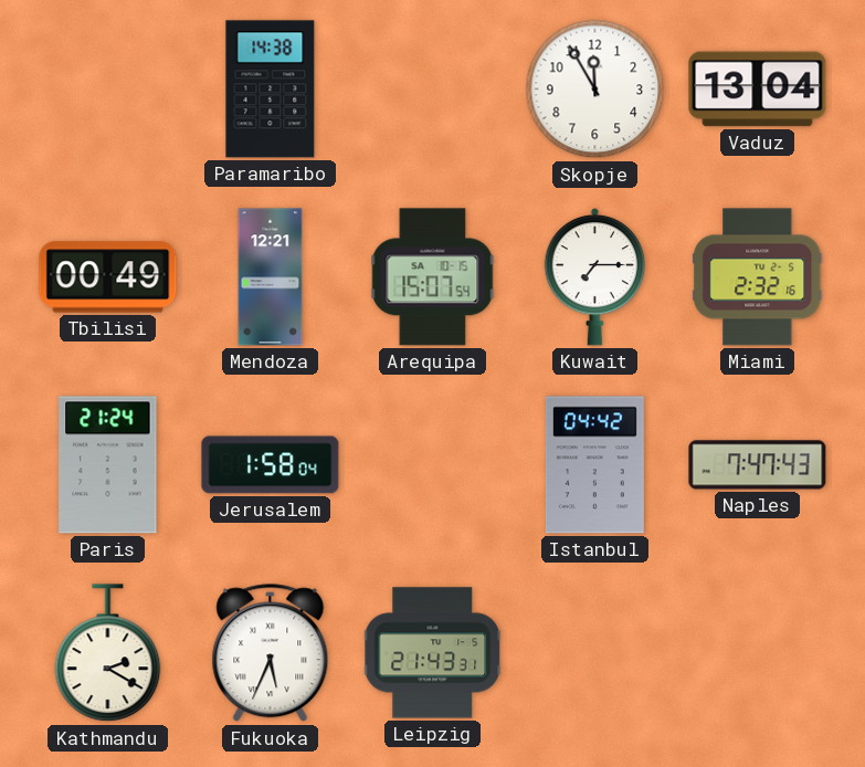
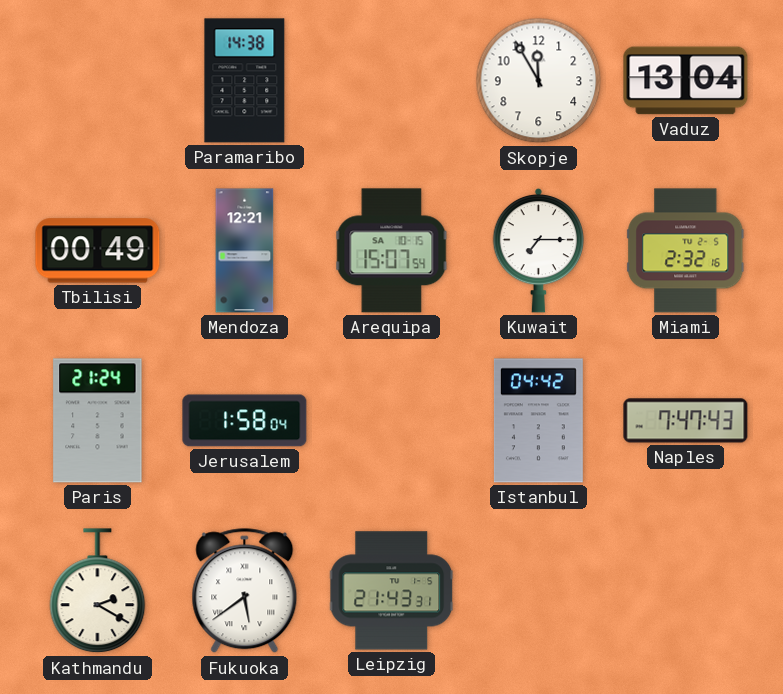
Fukuoka: 5:34 -> 5:39
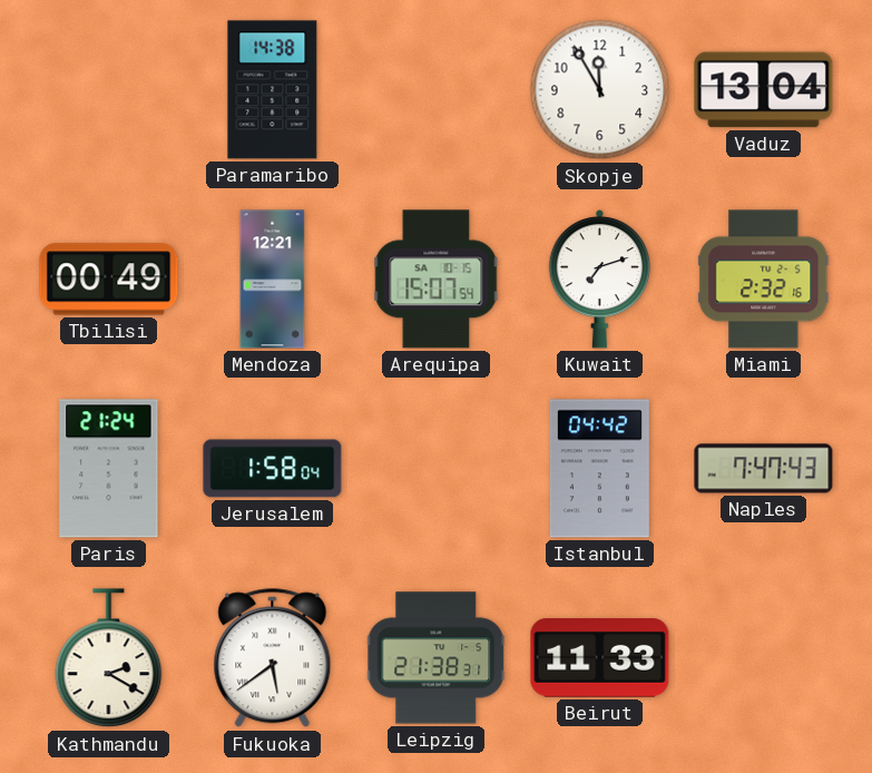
Kuwait: 7:15 -> 7:12
Leipzig: 21:43 -> 21:38
Beirut: none -> 11:33
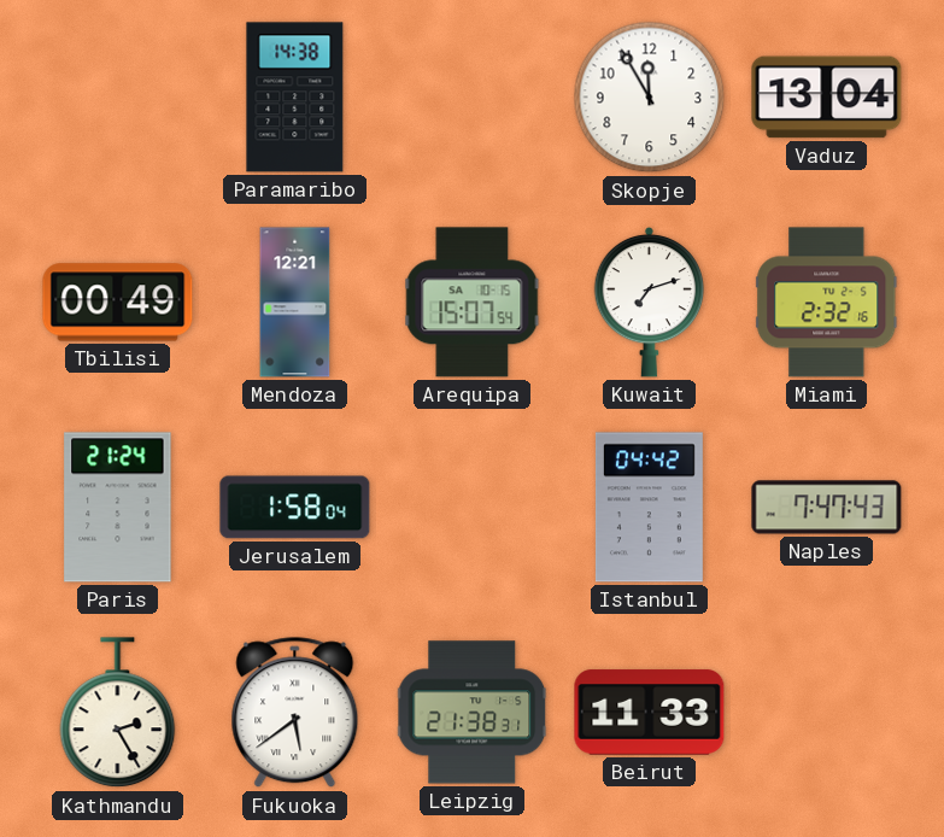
Kathmandu: 2:20 -> 2:25
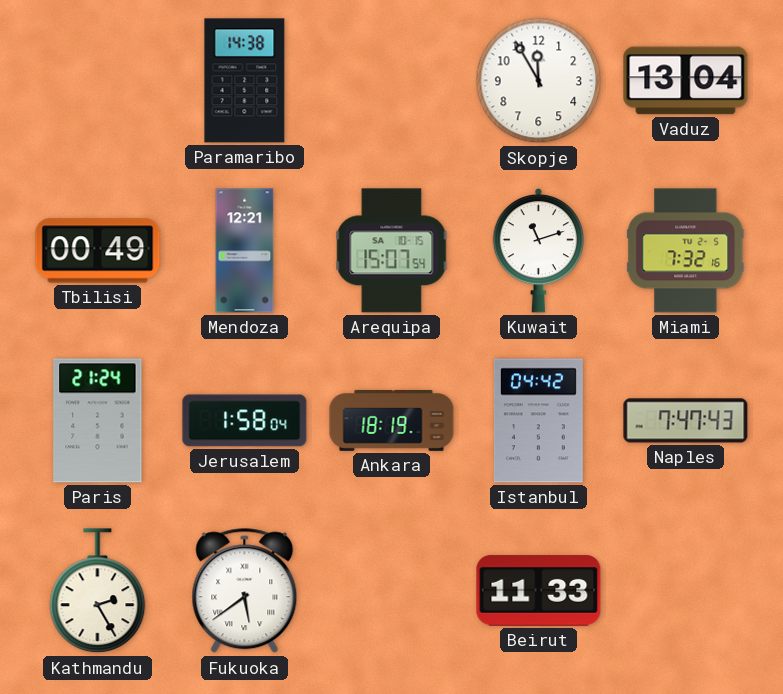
Kuwait: 7:12 -> 11:12
Miami: 2:32 -> 7:32
Ankara: none -> 18:19
Leipzig: 21:38 -> none
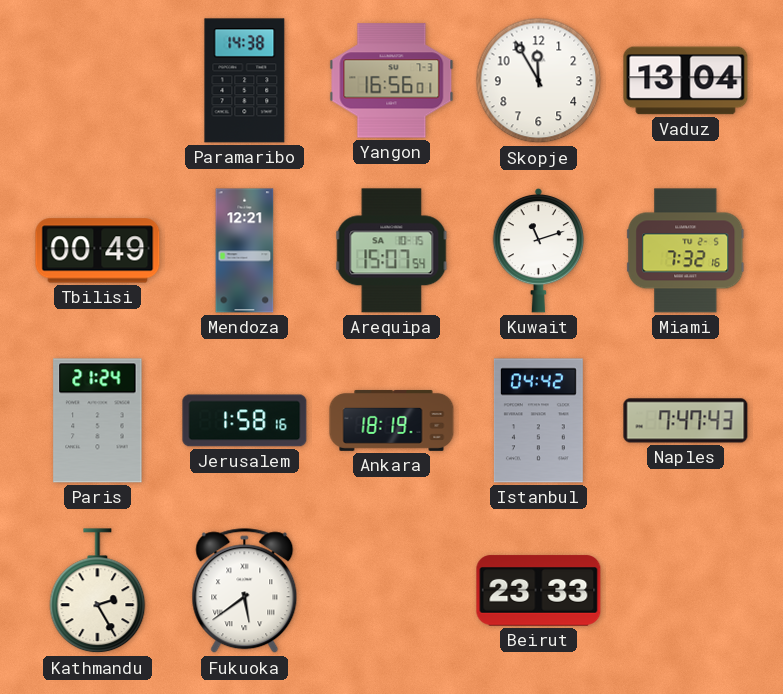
Yangon: none -> 16:56
Jerusalem: 1:58:04 -> 1:58:16
Beirut: 11:33 -> 23:33
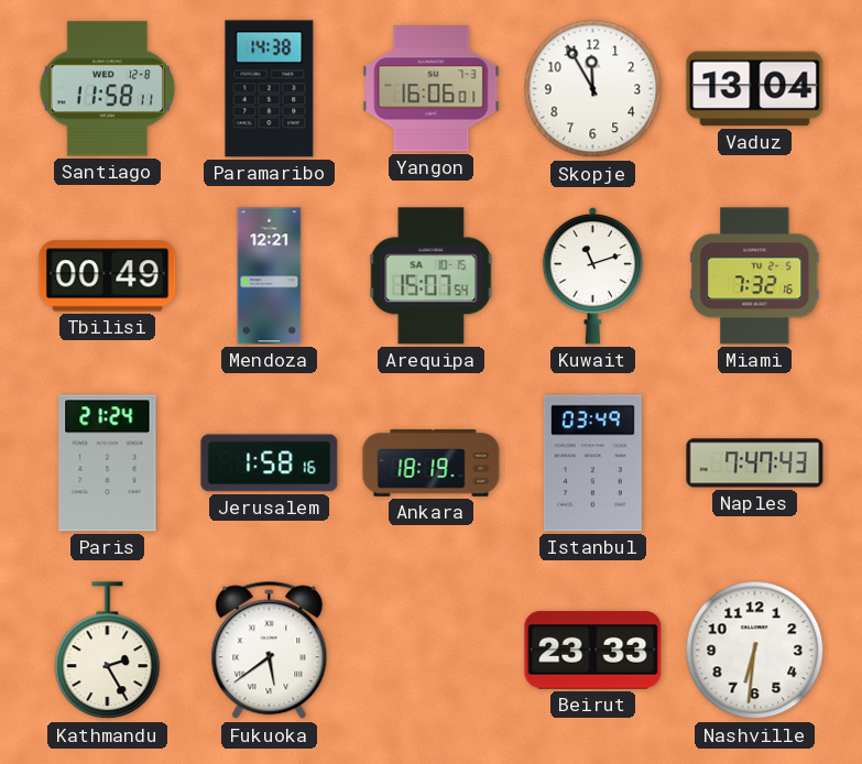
Santiago: none -> 11:58
Yangon: 16:56 -> 16:06
Istanbul: 04:42 -> 03:49
Nashville: none -> 6:31
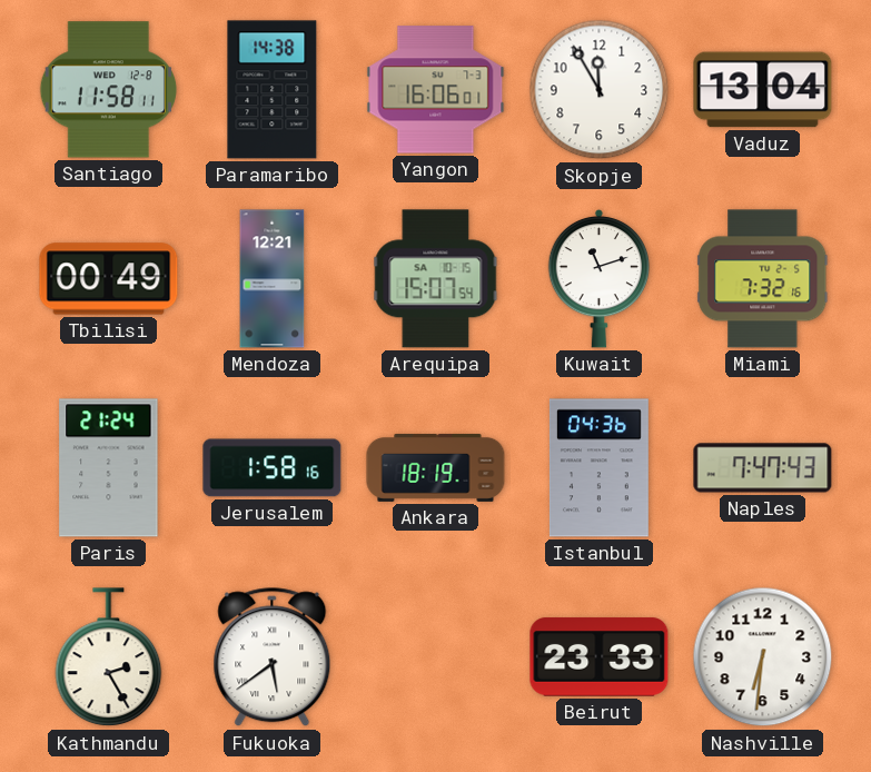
Istanbul: 03:49 -> 04:36
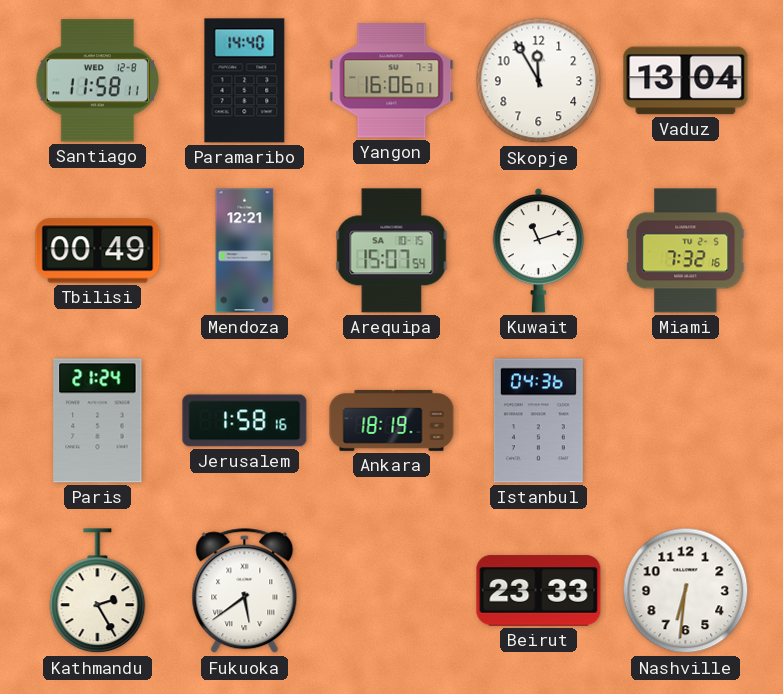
Paramaribo: 14:38 -> 14:40
Naples: 7:47 -> none
